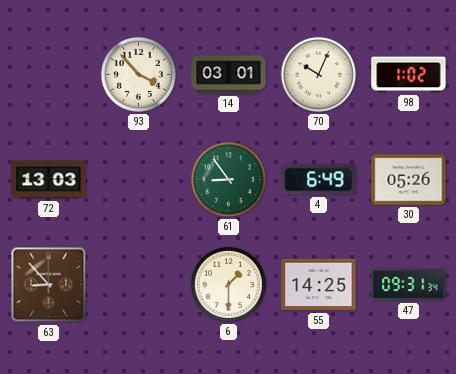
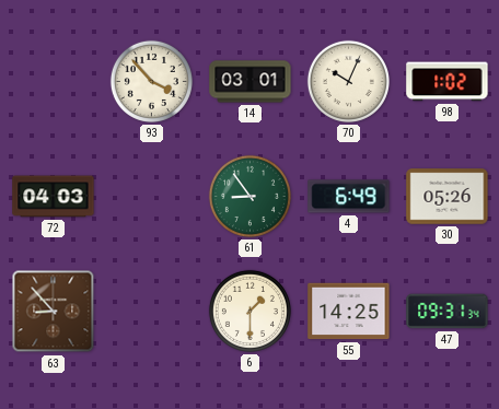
72: 13:03 -> 04:03
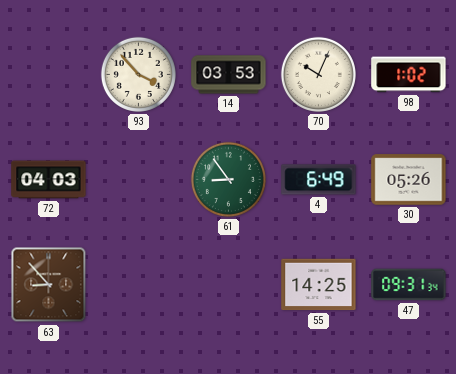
14: 03:01 -> 03:53
6: 1:30 -> none
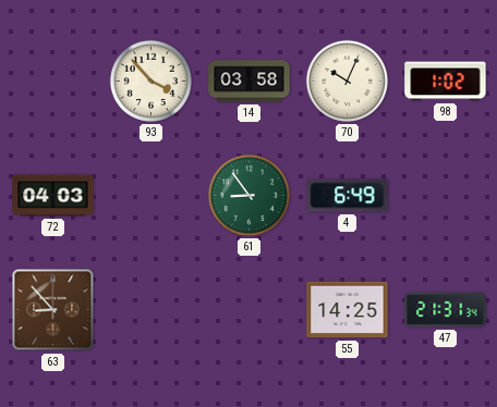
14: 03:53 -> 03:58
30: 05:26 -> none
47: 09:31 -> 21:31
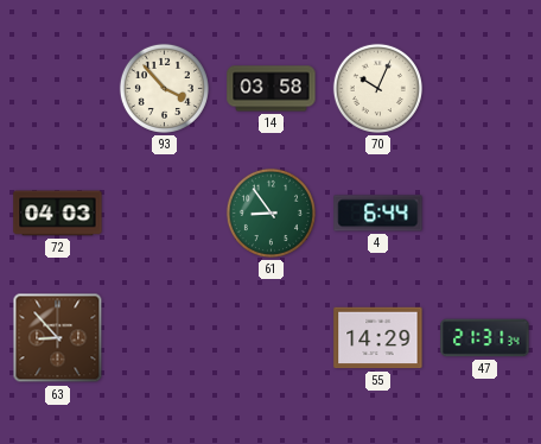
98: 1:02 -> none
4: 6:49 -> 6:44
55: 14:25 -> 14:29
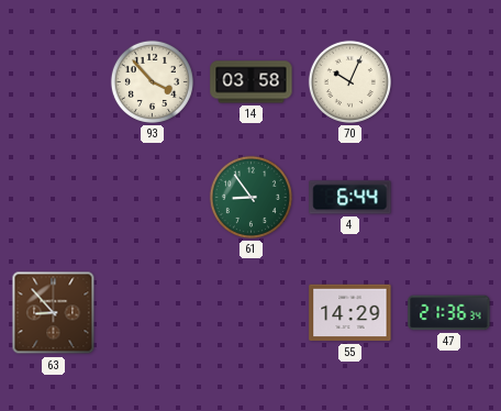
72: 04:03 -> none
47: 21:31 -> 21:36
